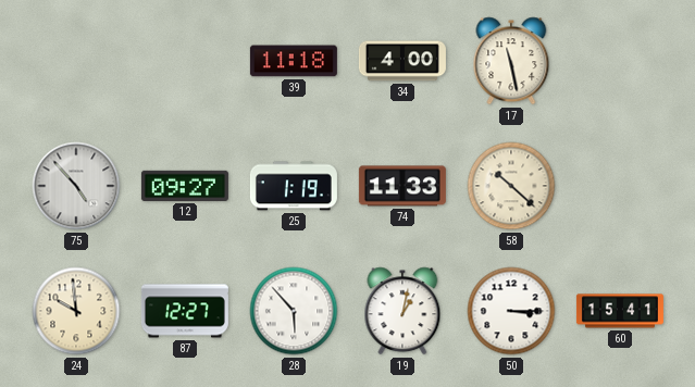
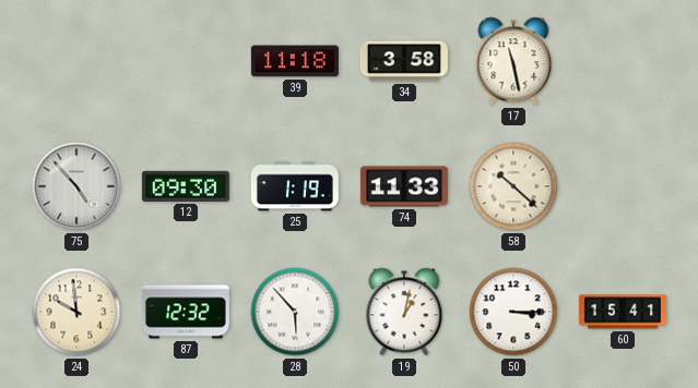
34: 4:00 -> 3:58
12: 09:27 -> 09:30
87: 12:27 -> 12:32
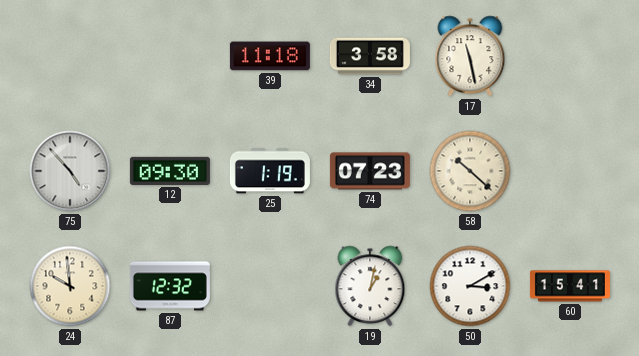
74: 11:33 -> 07:23
28: 5:53 -> none
50: 3:15 -> 3:10
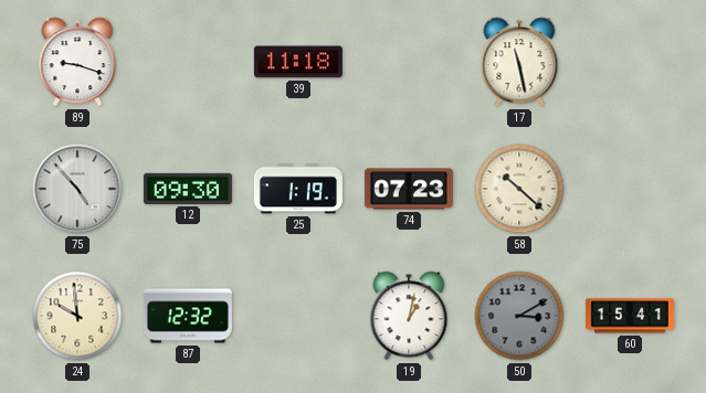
89: none -> 9:18
34: 3:58 -> none
50 dial: white -> grey
